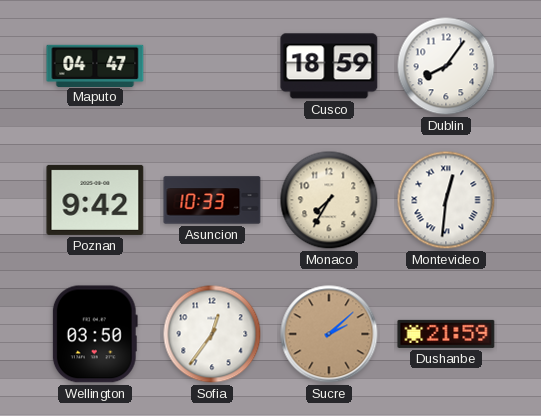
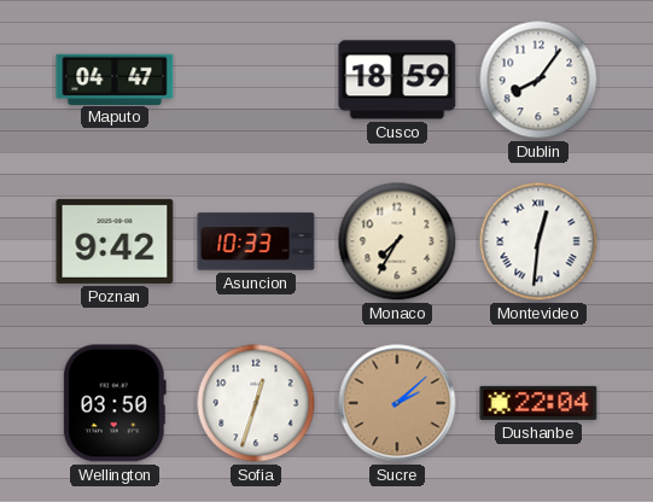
Sofia: 12:36 -> 12:33
Dushanbe: 21:59 -> 22:04
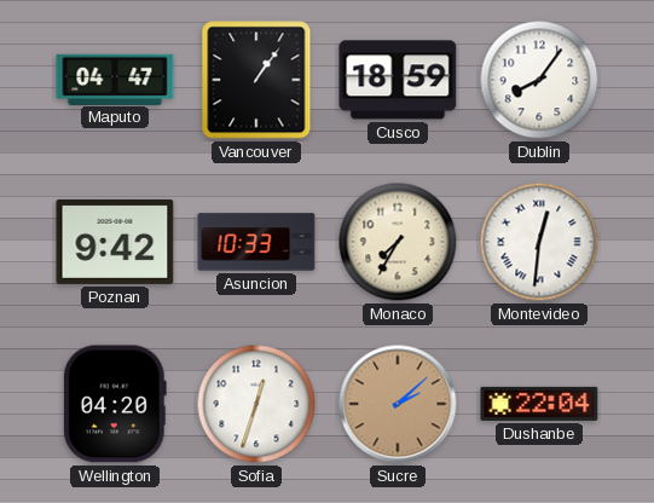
Vancouver: none -> 1:06
Wellington: 03:50 -> 04:20
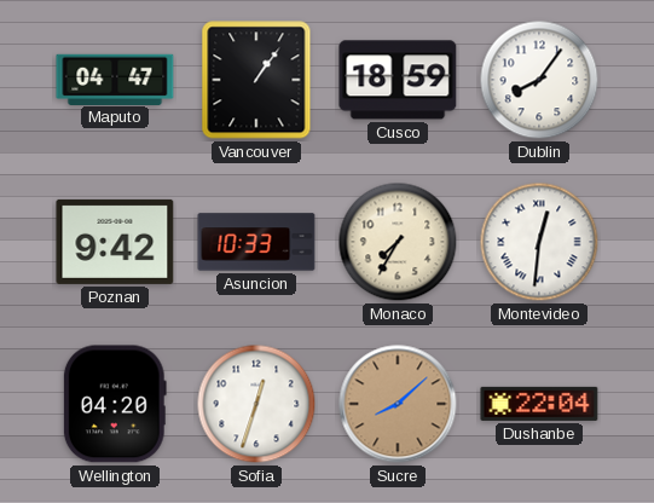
Sucre: 2:08 -> 8:08
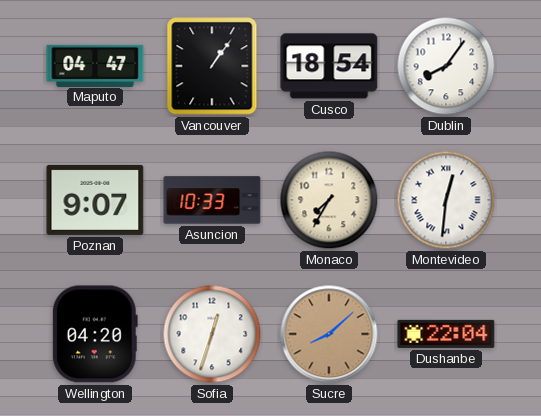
Cusco: 18:59 -> 18:54
Poznan: 9:42 -> 9:07
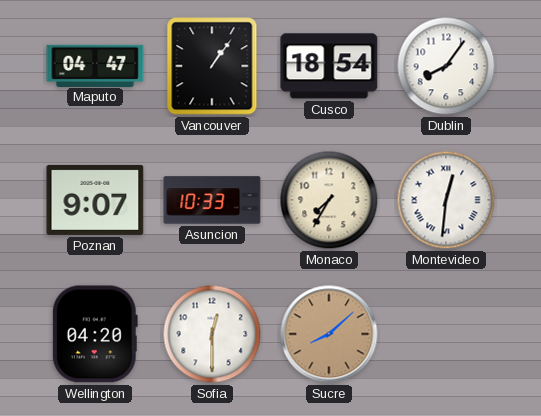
Sofia: 12:33 -> 12:30
Dushanbe: 22:04 -> none
